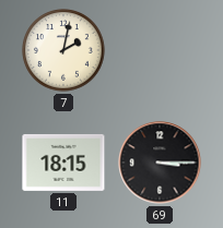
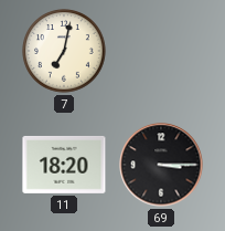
7: 2:02 -> 7:02
11: 18:15 -> 18:20
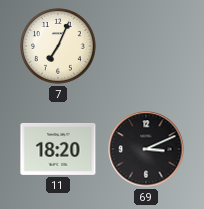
7: 7:02 -> 7:04
69: 3:15 -> 3:11
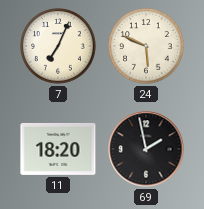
24: none -> 5:49
69: 3:11 -> 1:58
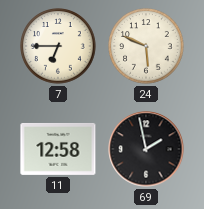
7: 7:04 -> 6:45
11: 18:20 -> 12:58
